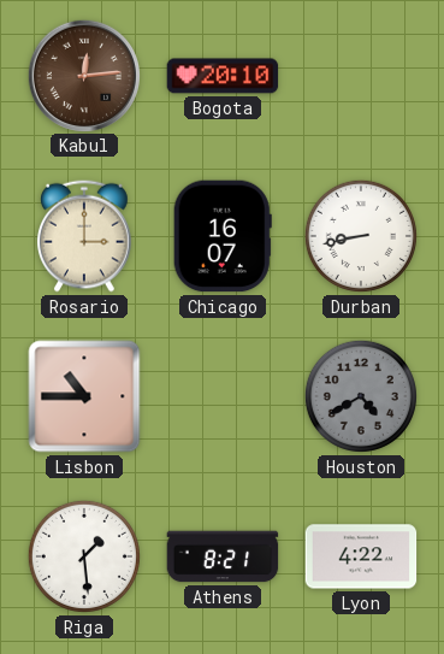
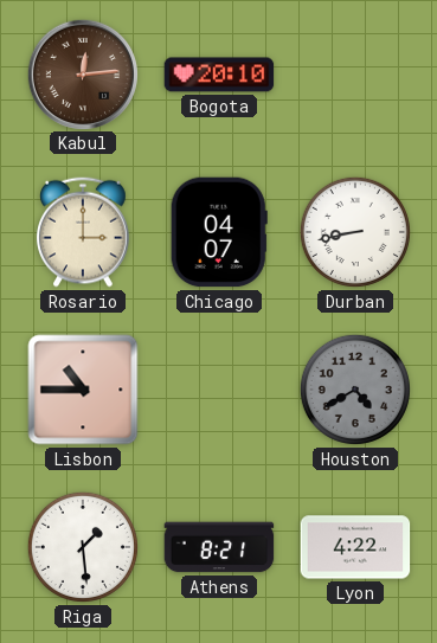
Chicago: 16:07 -> 04:07
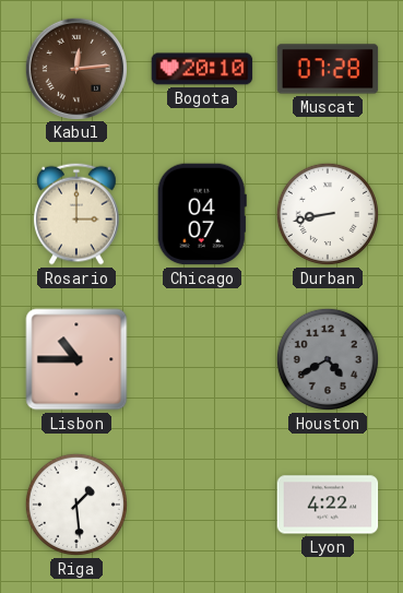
Muscat: none -> 07:28
Athens: 8:21 -> none
